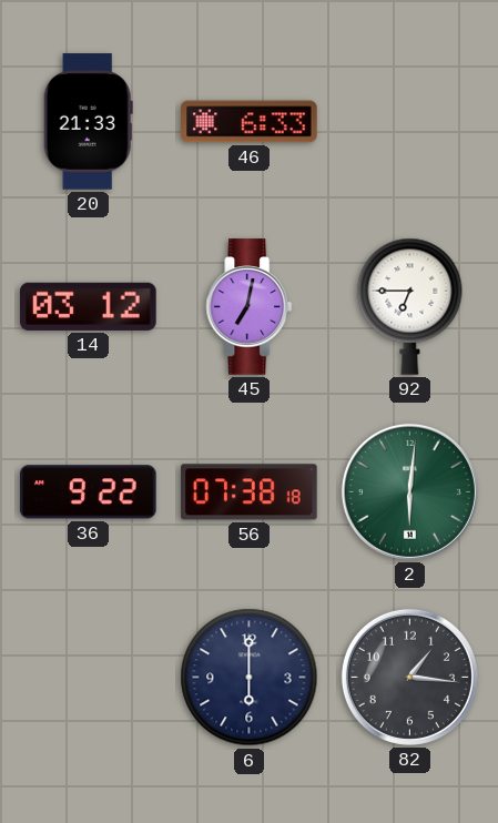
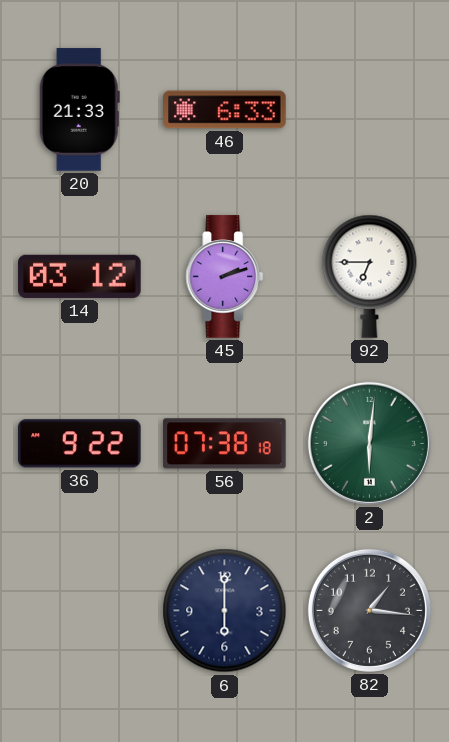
45: 7:02 -> 2:12
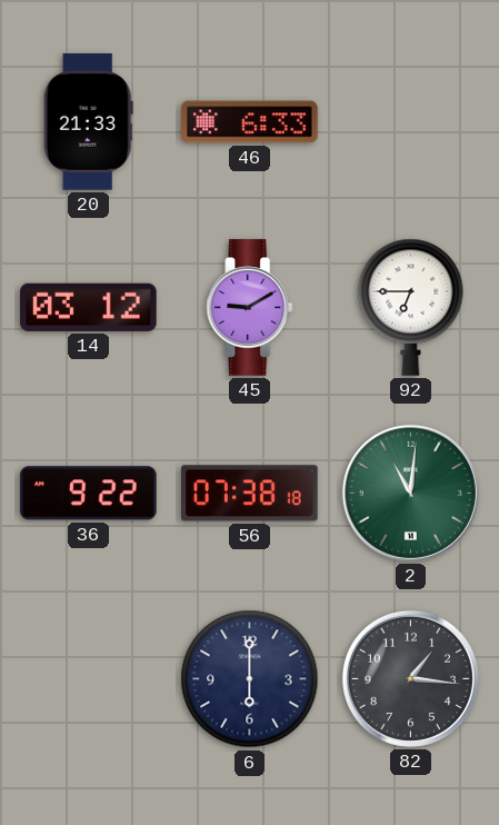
45: 2:12 -> 9:10
2: 6:01 -> 11:01
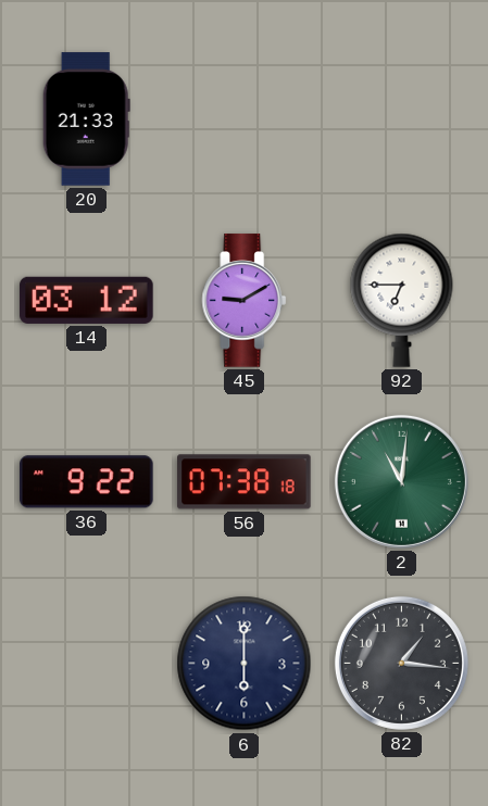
46: 6:33 -> none
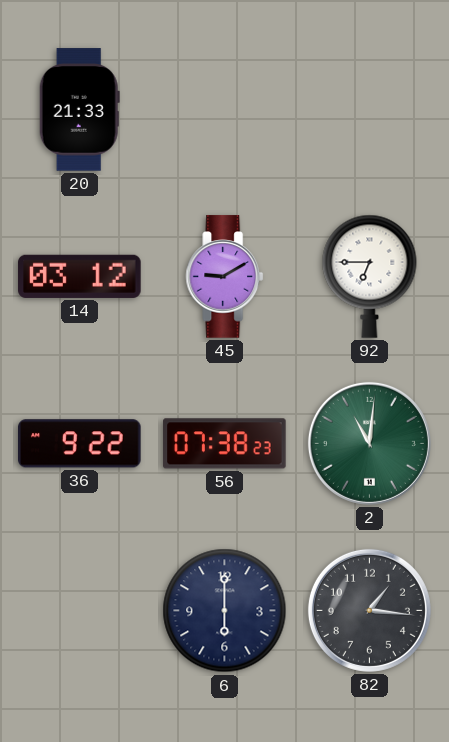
56: 07:38:18 -> 07:38:23
